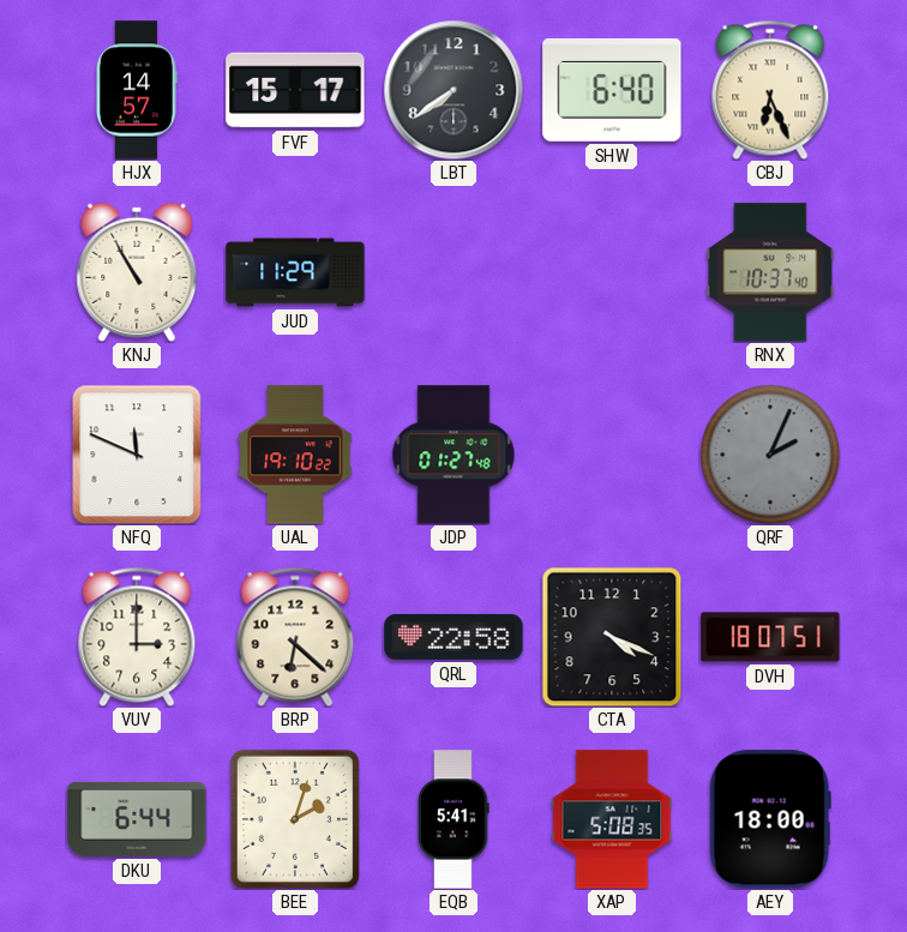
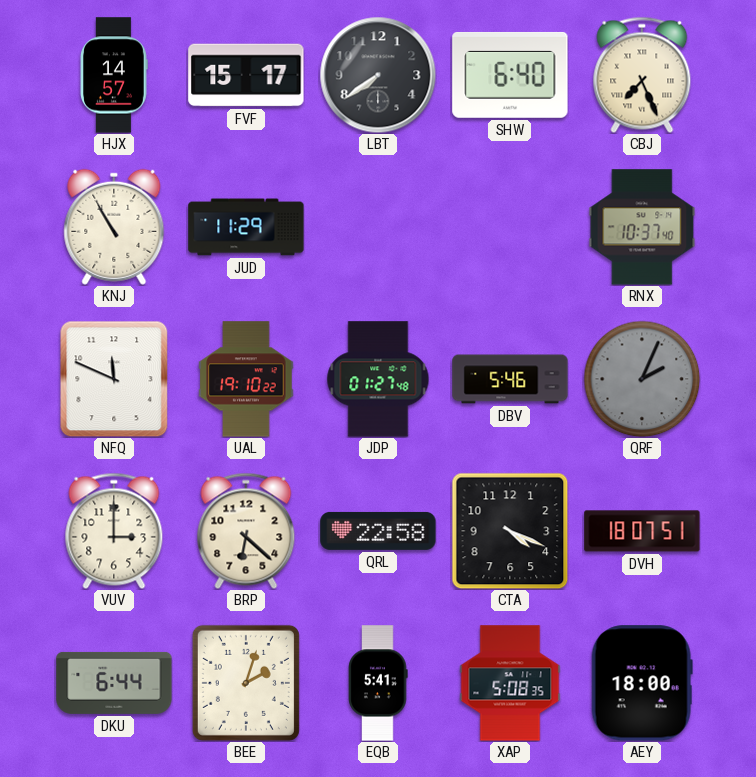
CBJ: 6:26 -> 7:26
DBV: none -> 5:46
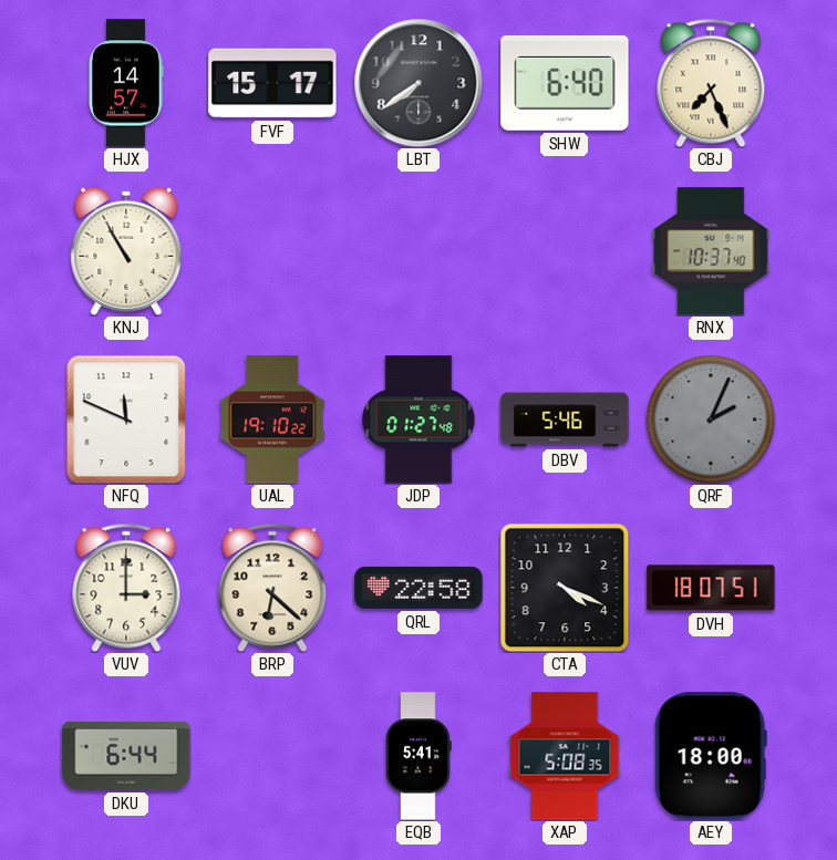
JUD: 11:29 -> none
BEE: 2:03 -> none
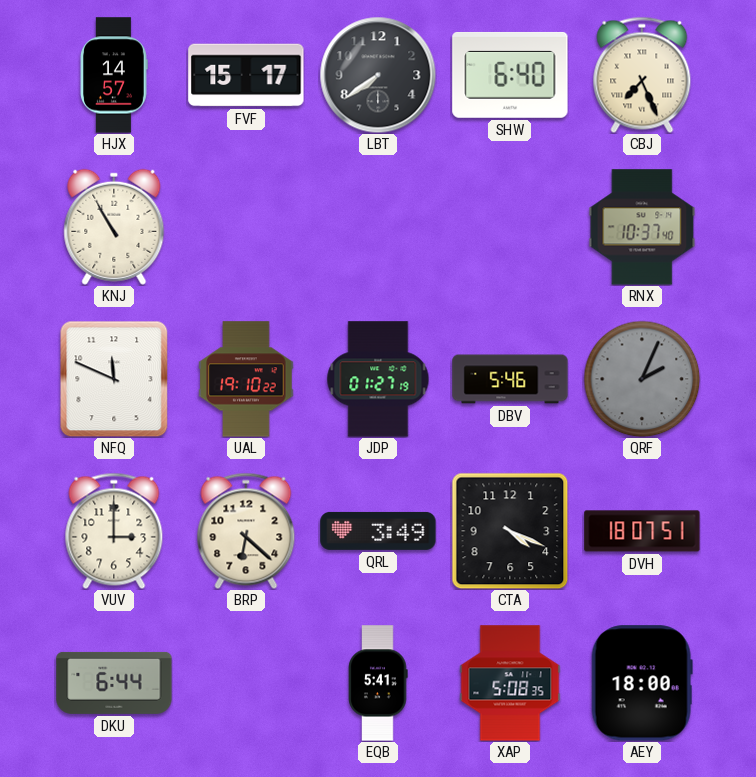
JDP: 01:27:48 -> 01:27:19
QRL: 22:58 -> 3:49
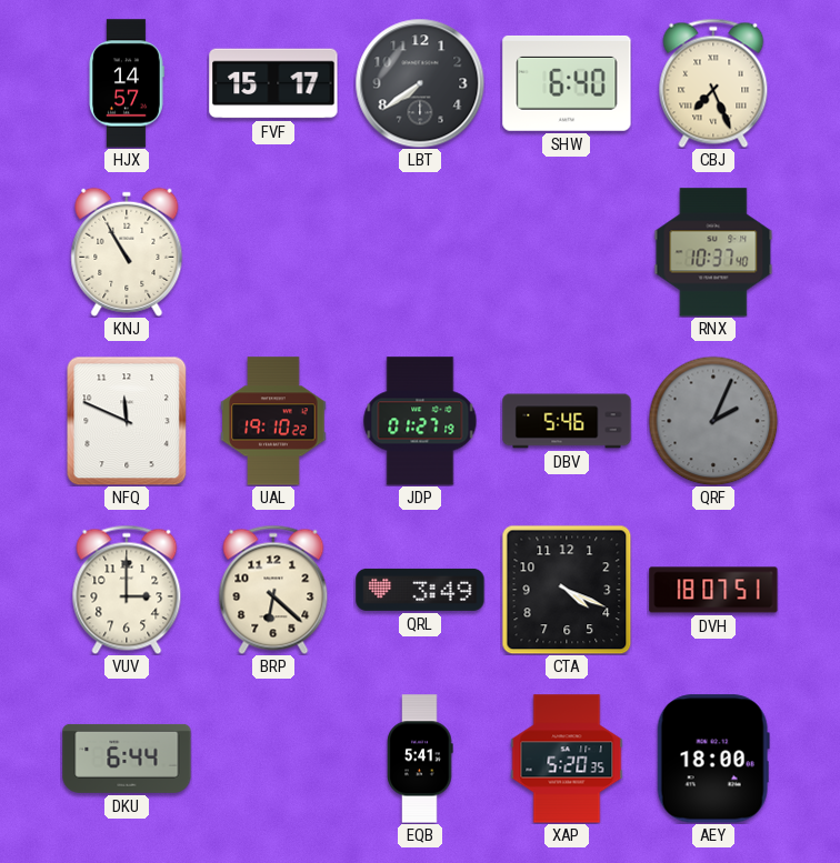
XAP: 5:08 -> 5:20
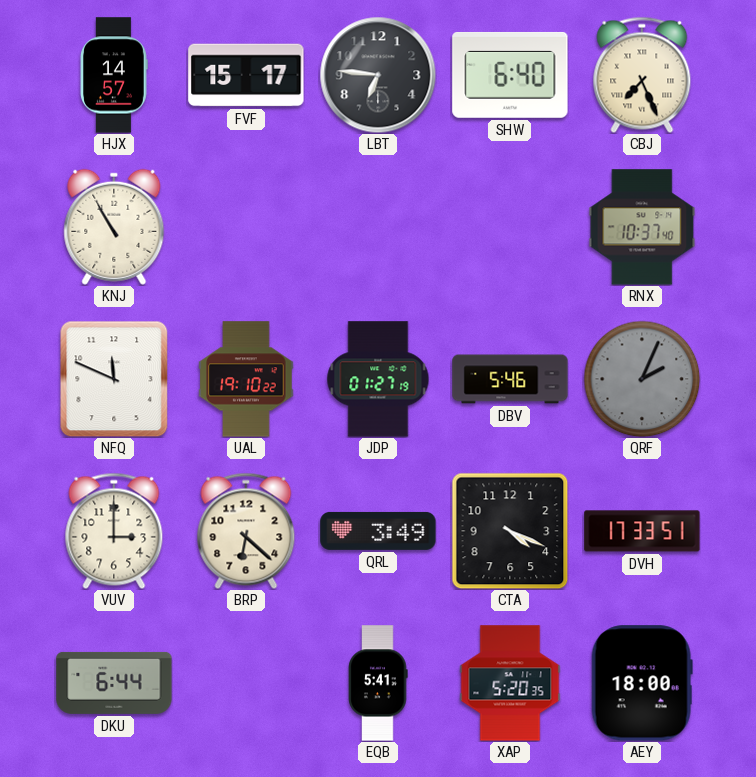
LBT: 7:39 -> 6:46
DVH: 18:07 -> 17:33
